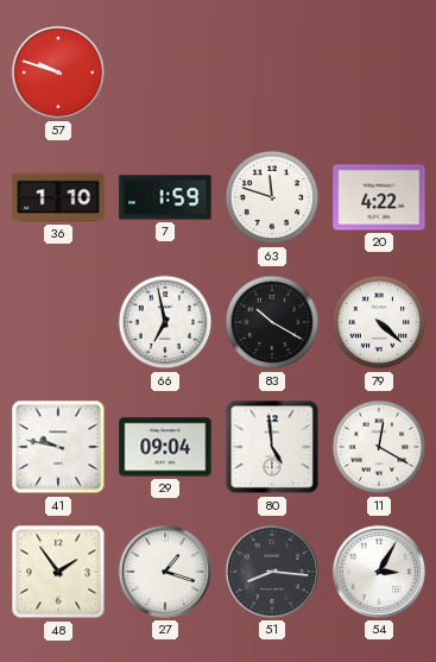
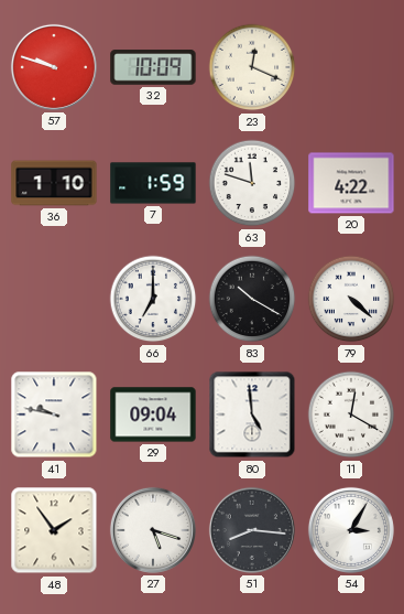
32: none -> 10:09
23: none -> 12:19
66: 6:58 -> 7:00
27: 1:18 -> 5:18
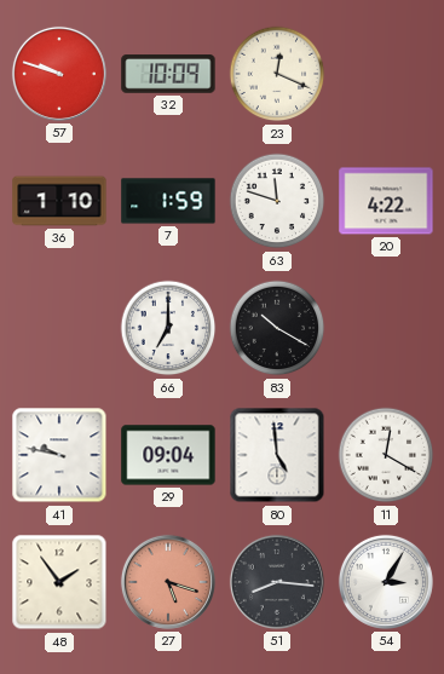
79: 4:22 -> none
27 dial: white -> salmon
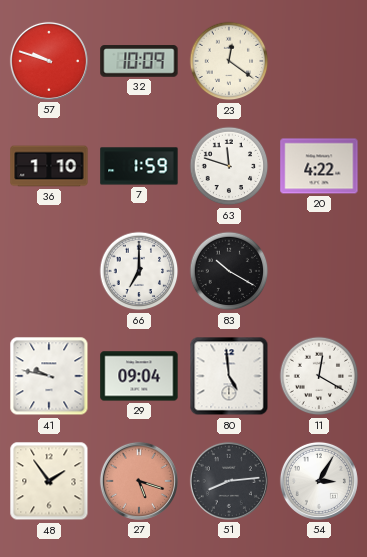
23: 12:19 -> 12:21
51: 8:16 -> 8:14
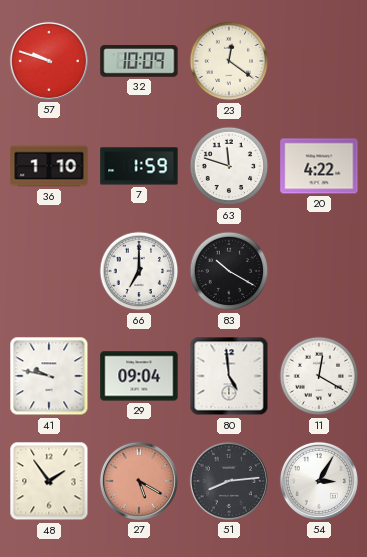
27: 5:18 -> 5:20
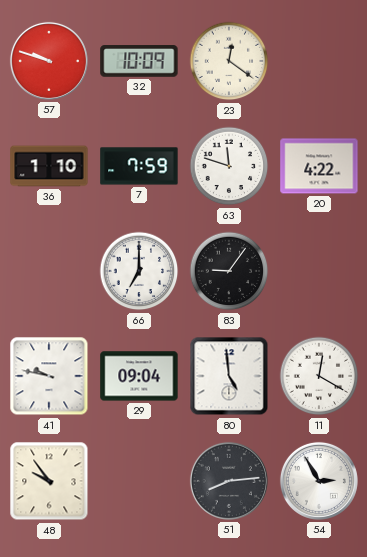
7: 1:59 -> 7:59
83: 10:20 -> 9:06
48: 1:54 -> 9:54
27: 5:20 -> none
54: 3:05 -> 2:55
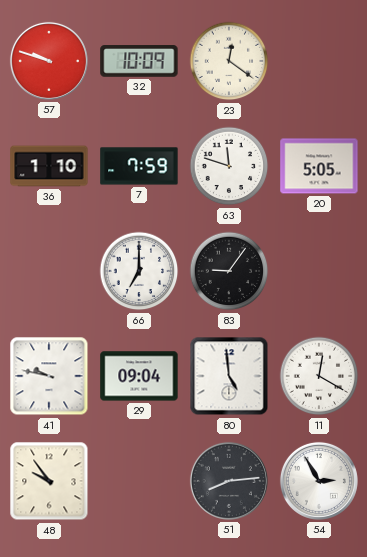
20: 4:22 -> 5:05
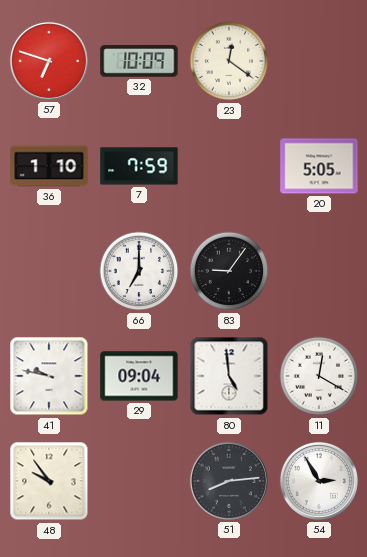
57: 9:48 -> 6:48
63: 11:48 -> none
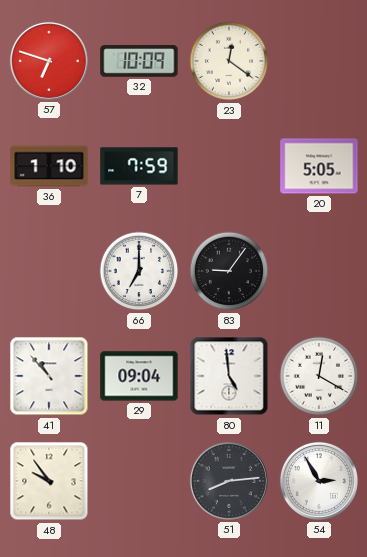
41: 9:47 -> 10:53
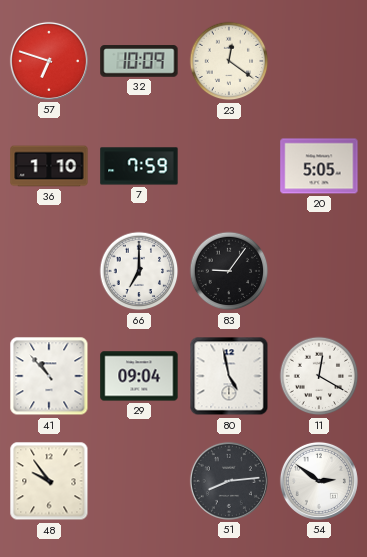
80: 4:59 -> 4:58
54: 2:55 -> 2:51
